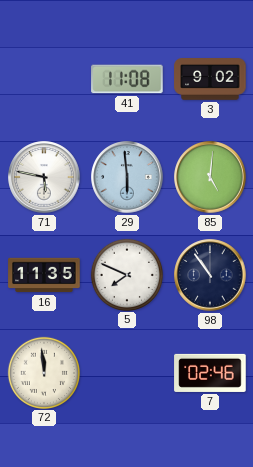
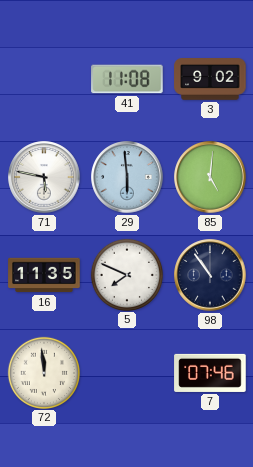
7: 02:46 -> 07:46
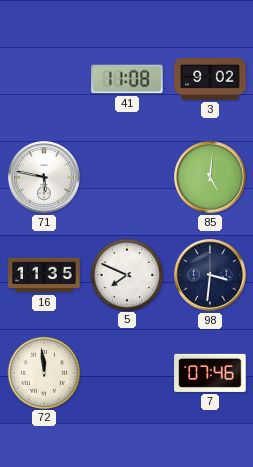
29: 5:59 -> none
98: 10:54 -> 3:31
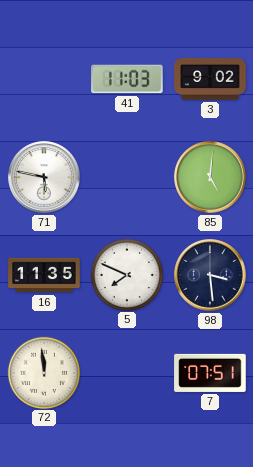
41: 11:08 -> 11:03
98: 3:31 -> 3:29
7: 07:46 -> 07:51
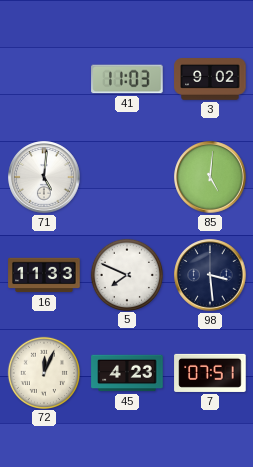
71: 5:47 -> 5:01
16: 11:35 -> 11:33
72: 11:59 -> 12:04
45: none -> 4:23
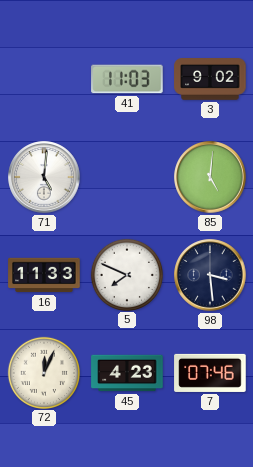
7: 07:51 -> 07:46
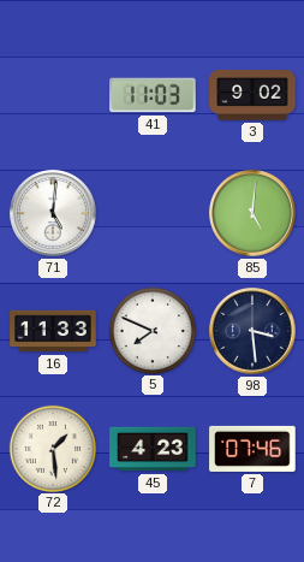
72: 12:04 -> 1:29
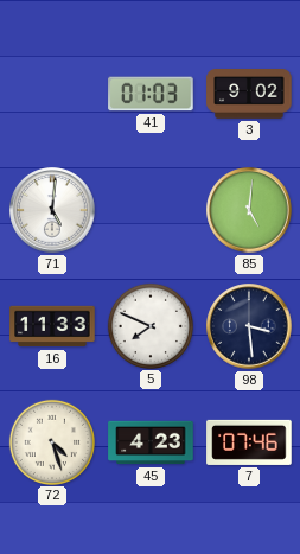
41: 11:03 -> 01:03
72: 1:29 -> 4:27
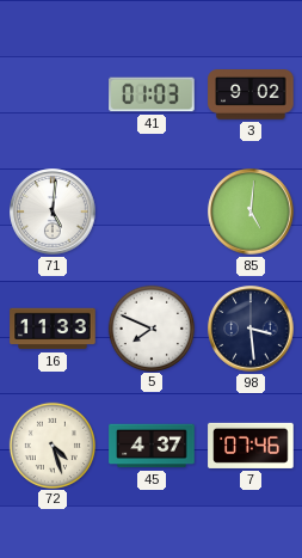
45: 4:23 -> 4:37
